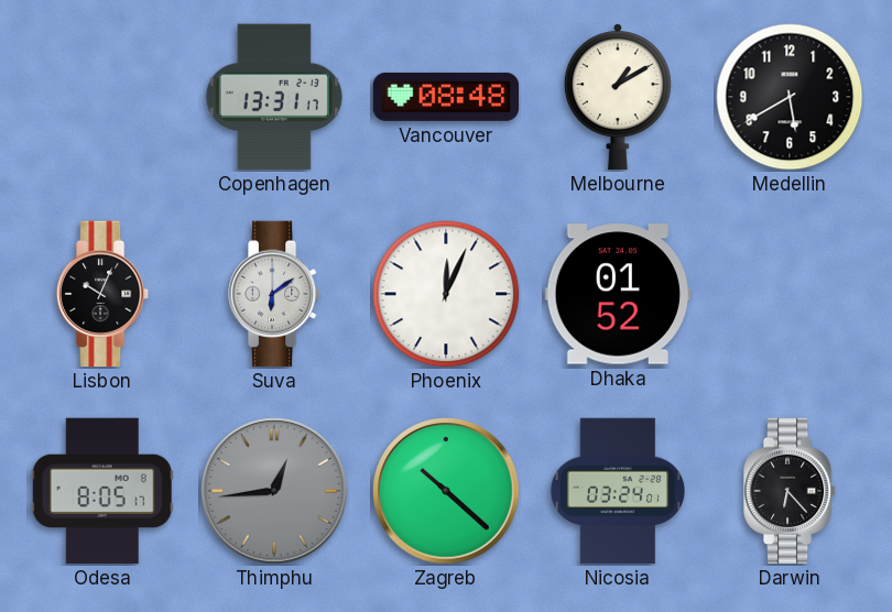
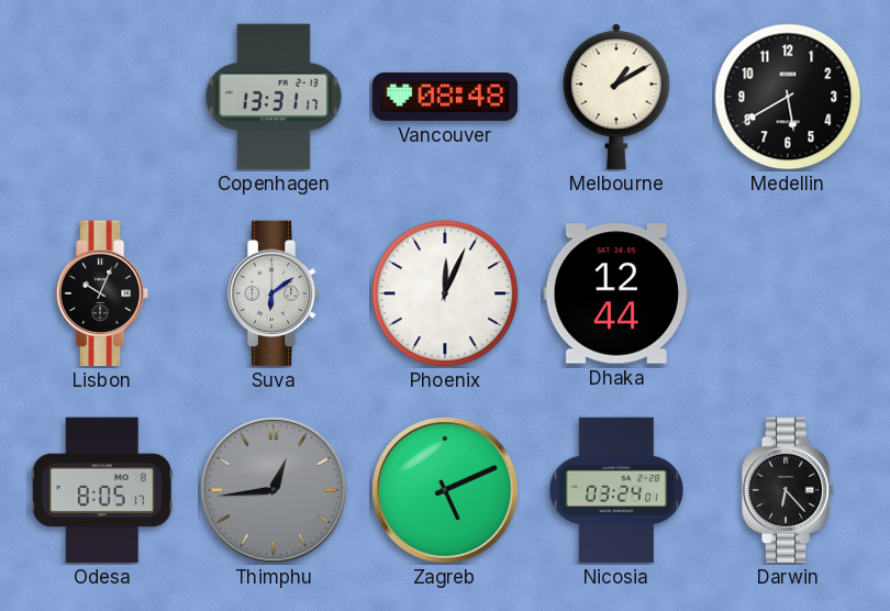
Dhaka: 01:52 -> 12:44
Zagreb: 10:22 -> 5:11
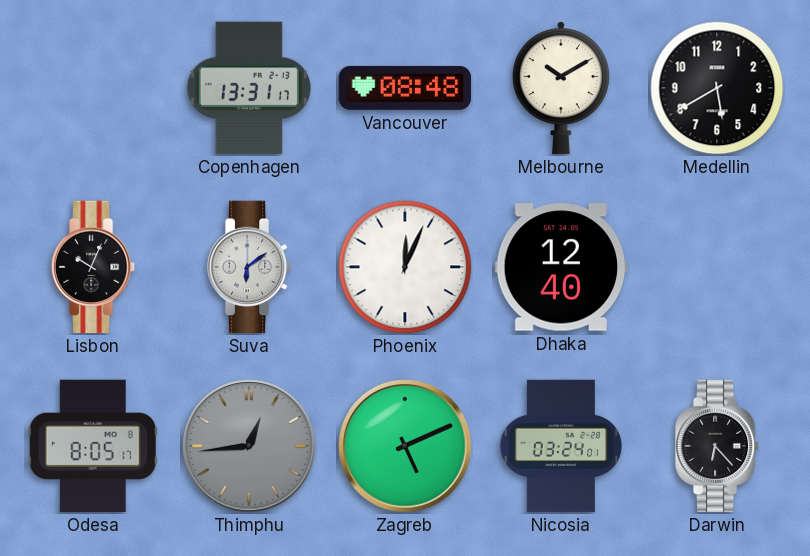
Melbourne: 1:10 -> 10:10
Dhaka: 12:44 -> 12:40
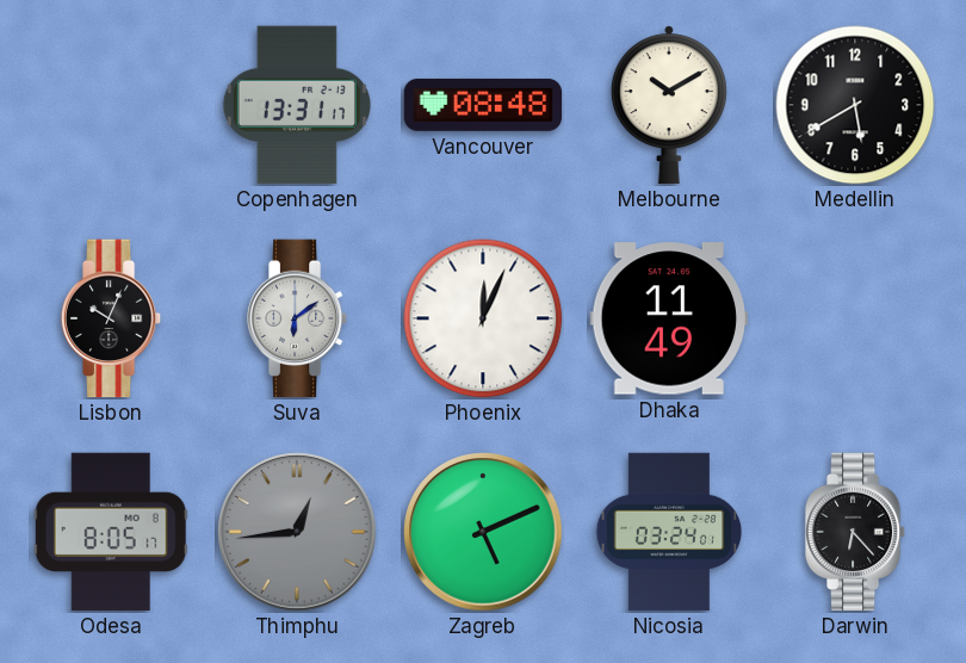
Dhaka: 12:40 -> 11:49
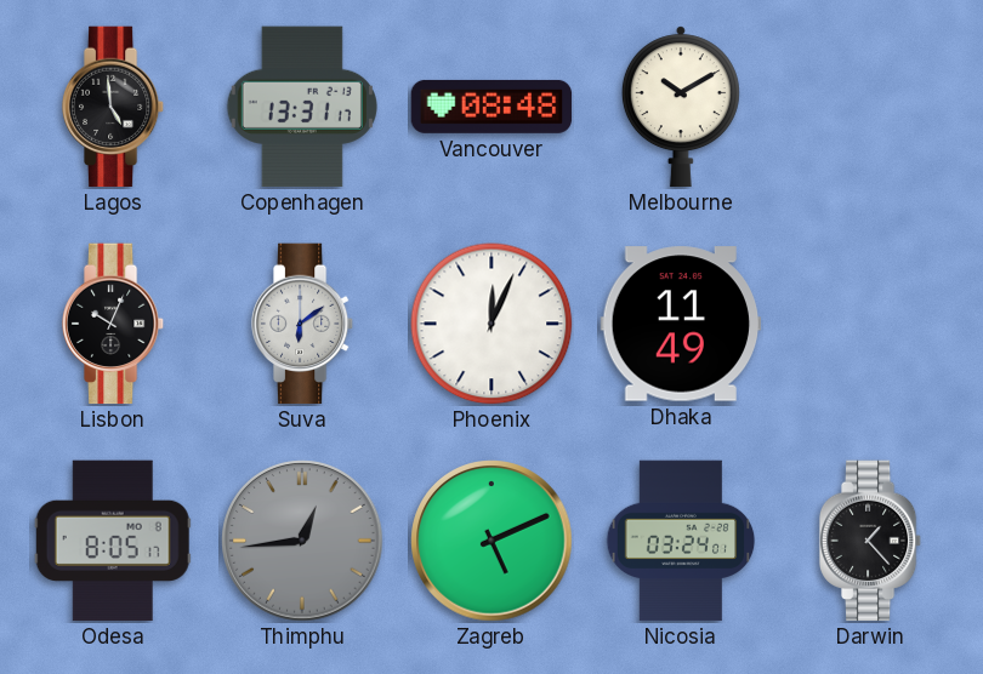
Lagos: none -> 4:59
Medellin: 5:40 -> none
Darwin: 6:23 -> 1:23
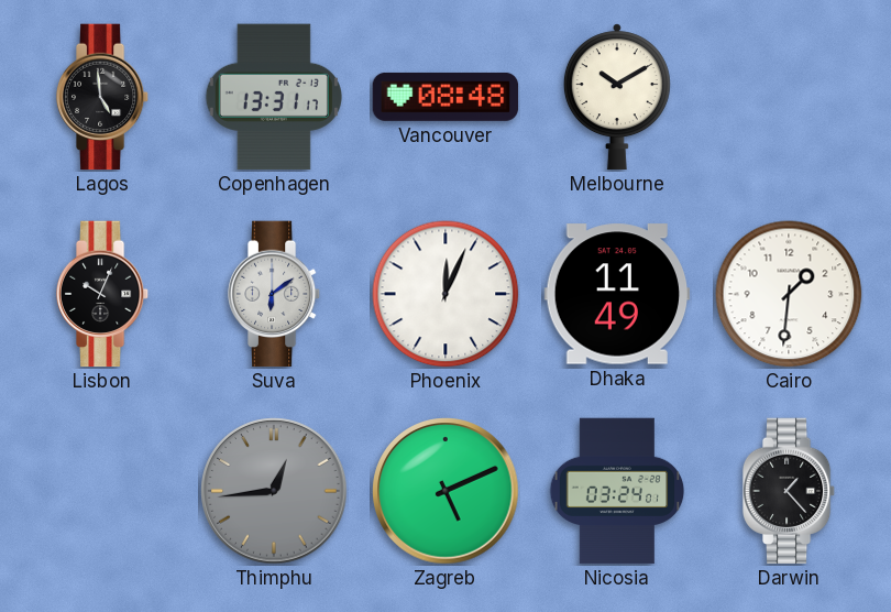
Cairo: none -> 1:31
Odesa: 8:05 -> none
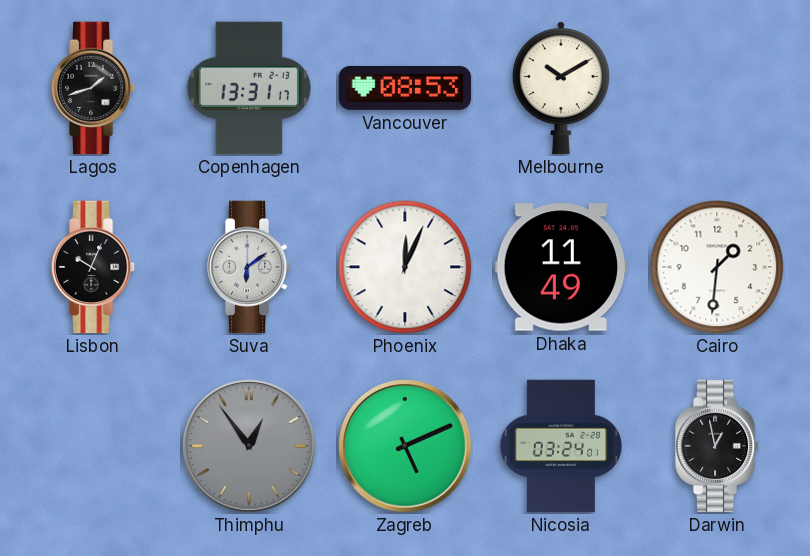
Lagos: 4:59 -> 1:42
Vancouver: 08:48 -> 08:53
Thimphu: 12:44 -> 12:54
Darwin: 1:23 -> 12:58
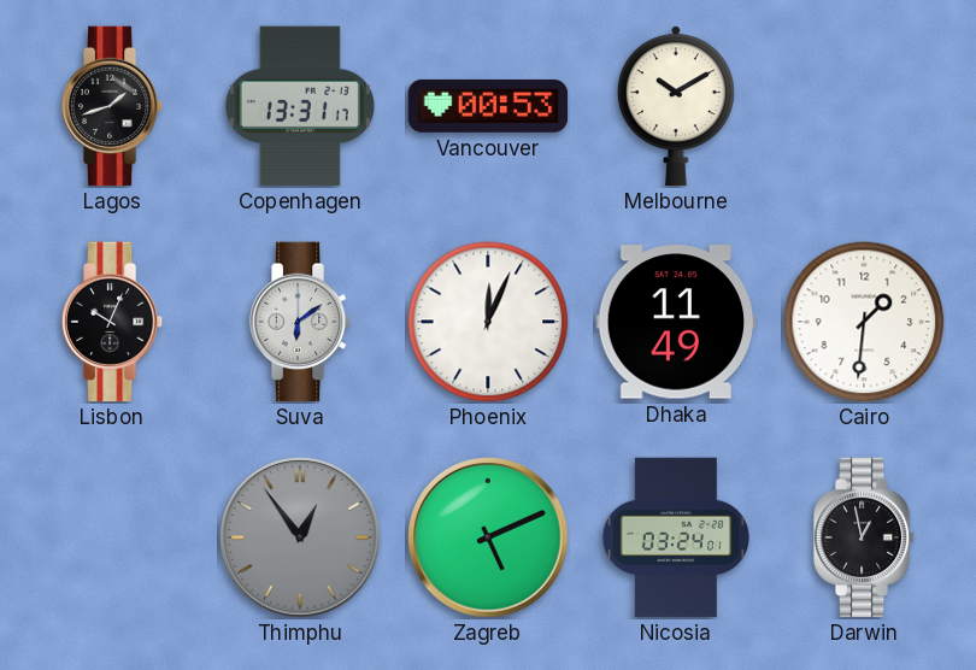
Vancouver: 08:53 -> 00:53
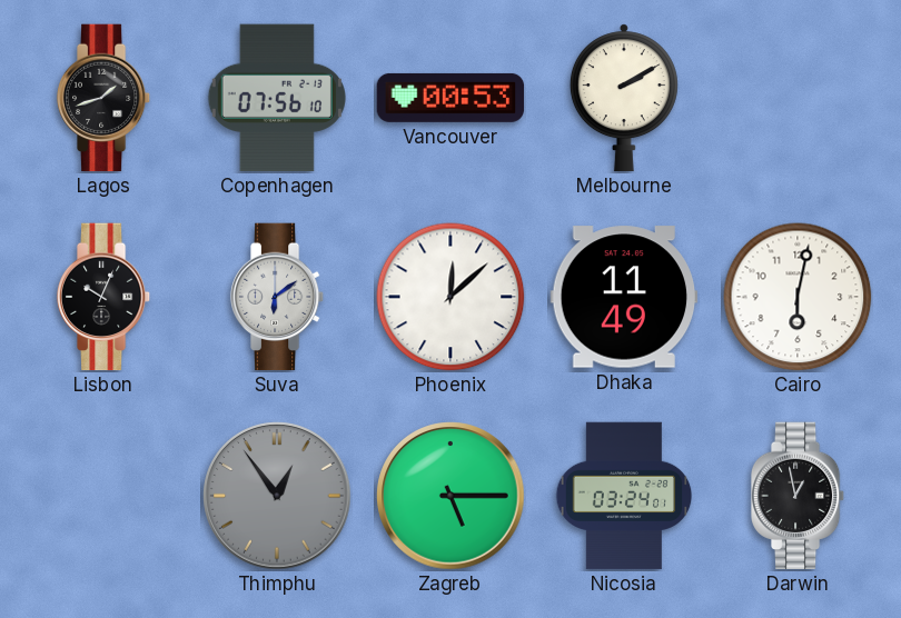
Copenhagen: 13:31 -> 07:56
Melbourne: 10:10 -> 2:10
Phoenix: 12:04 -> 12:08
Cairo: 1:31 -> 6:02
Zagreb: 5:11 -> 5:15
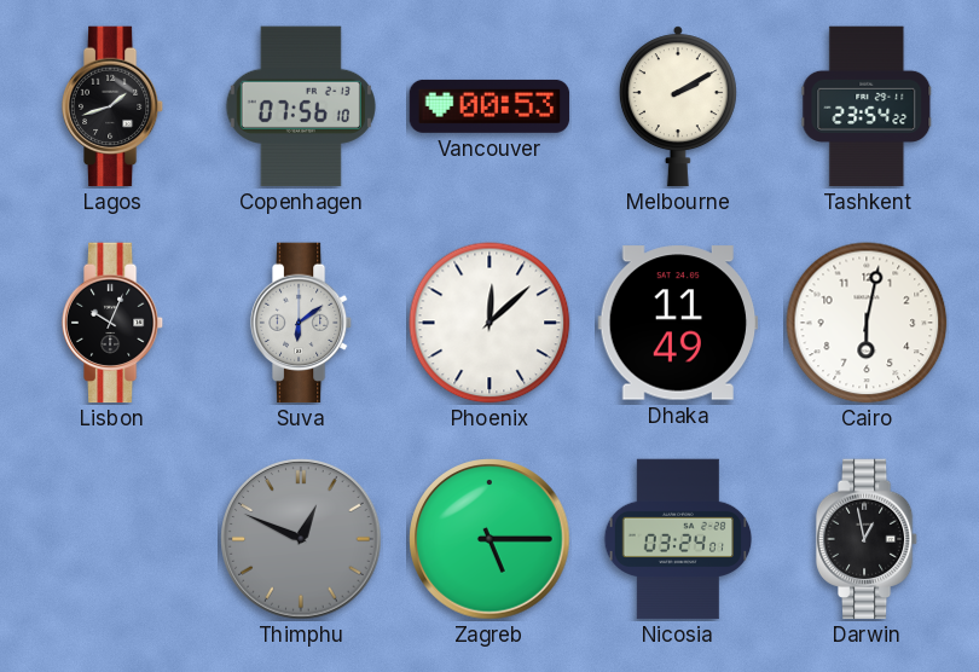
Tashkent: none -> 23:54
Thimphu: 12:54 -> 12:49
